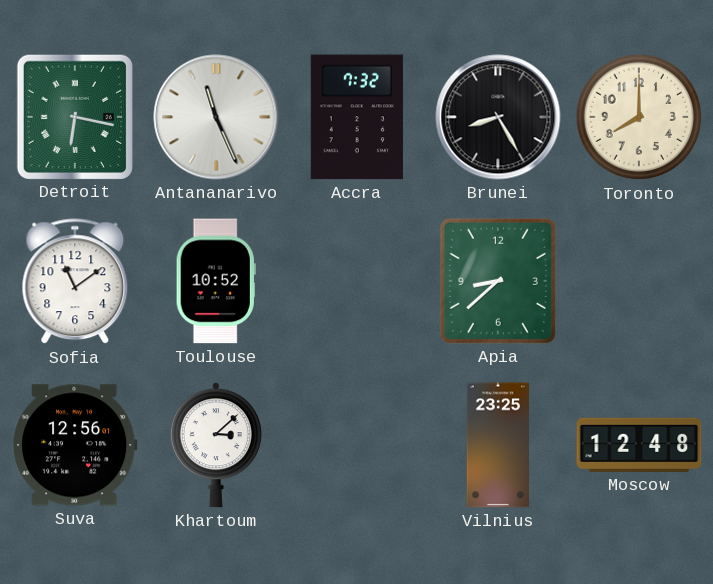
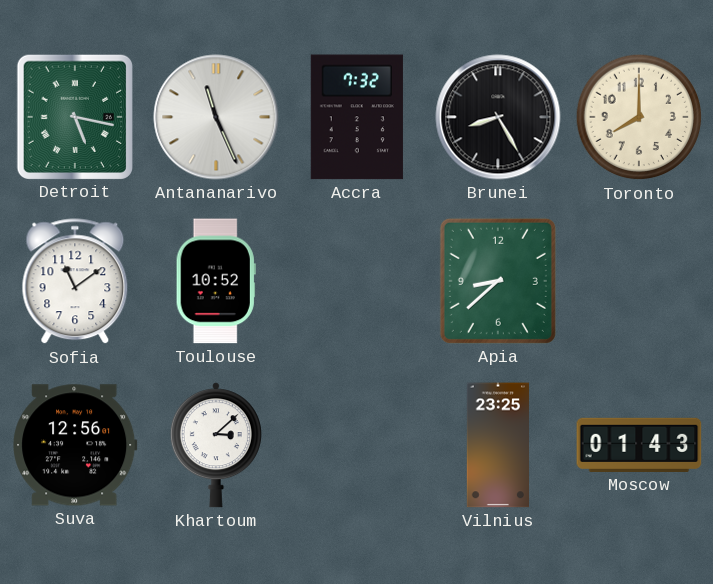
Detroit: 6:17 -> 5:17
Moscow: 12:48 -> 01:43
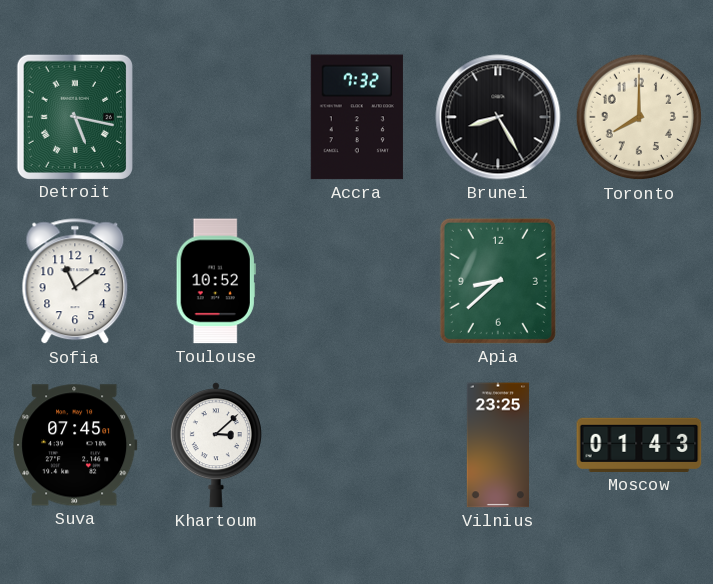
Antananarivo: 11:26 -> none
Suva: 12:56 -> 07:45
